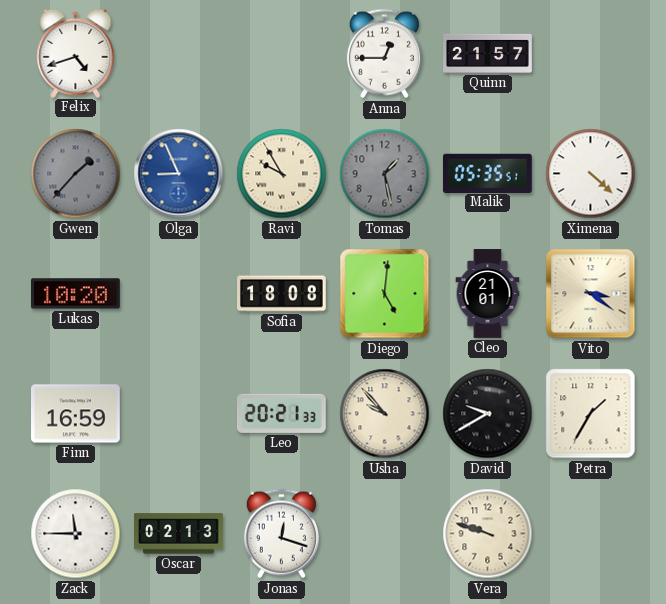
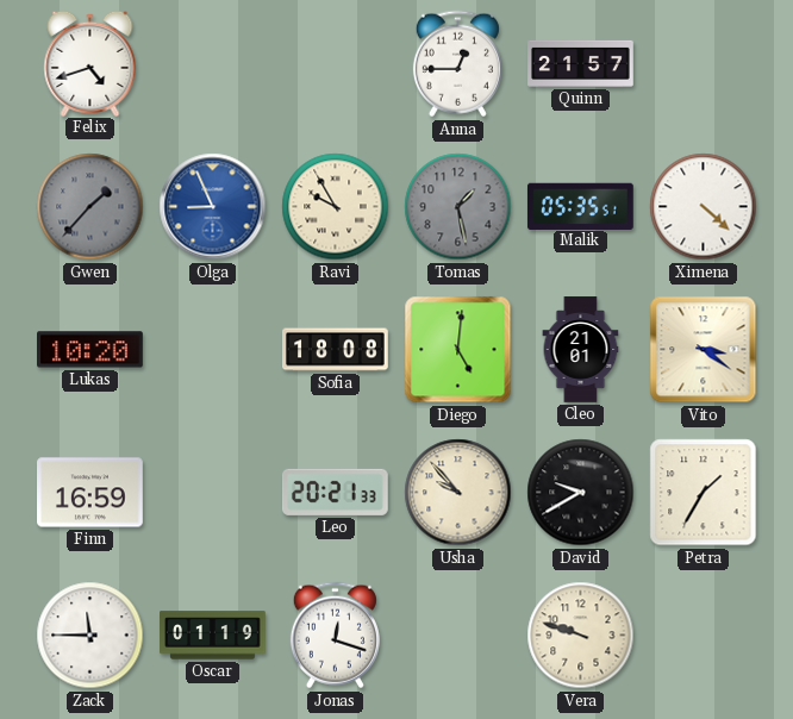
Oscar: 02:13 -> 01:19
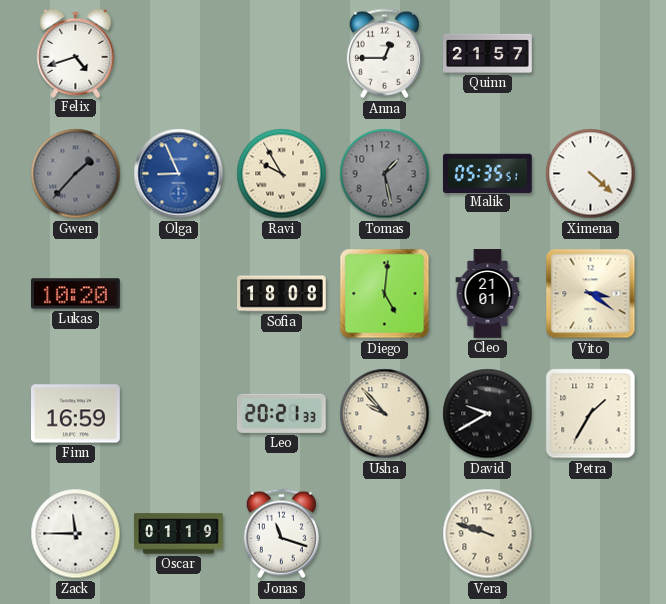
Jonas: 12:18 -> 11:18
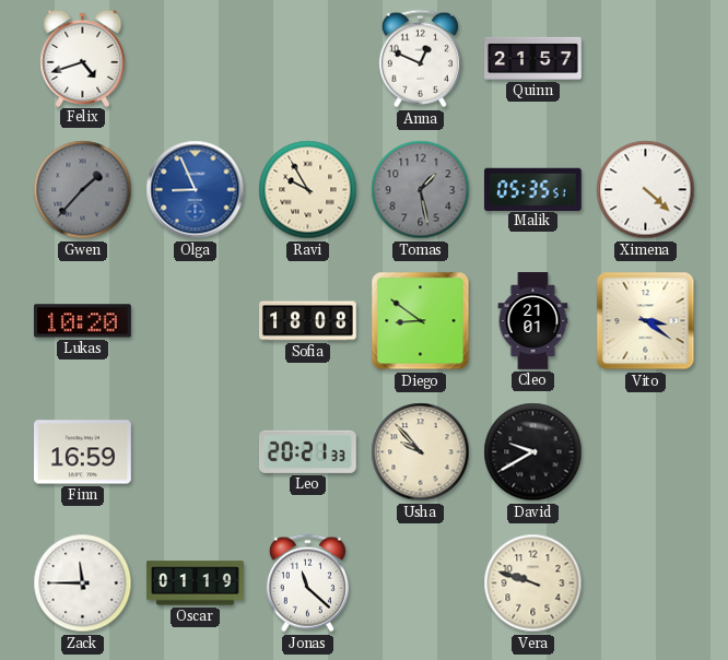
Anna: 12:45 -> 12:49
Diego: 5:01 -> 8:51
Petra: 1:35 -> none
Jonas: 11:18 -> 11:22
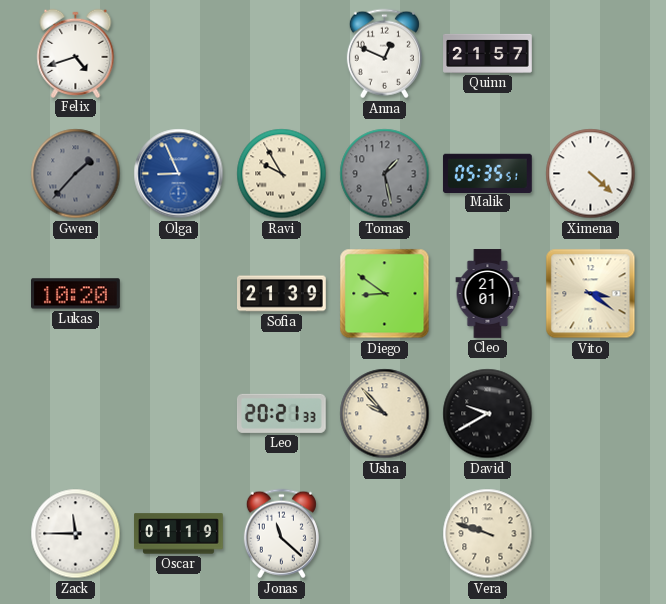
Sofia: 18:08 -> 21:39
Finn: 16:59 -> none
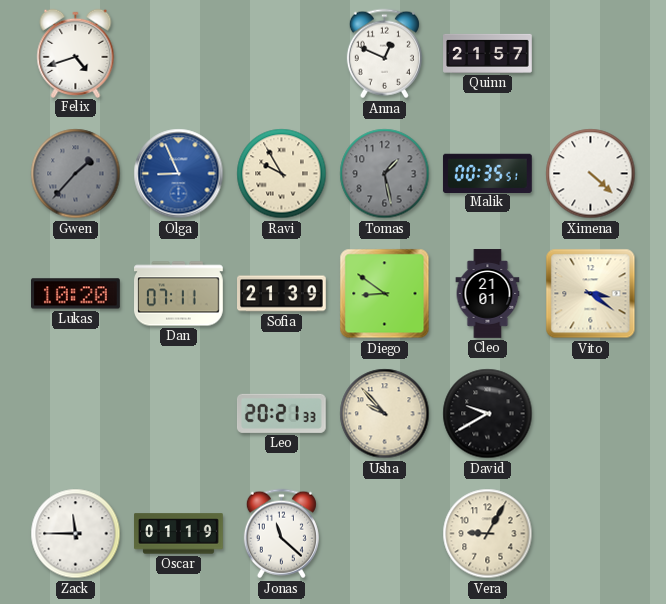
Malik: 05:35 -> 00:35
Dan: none -> 07:11
Vera: 9:48 -> 9:05
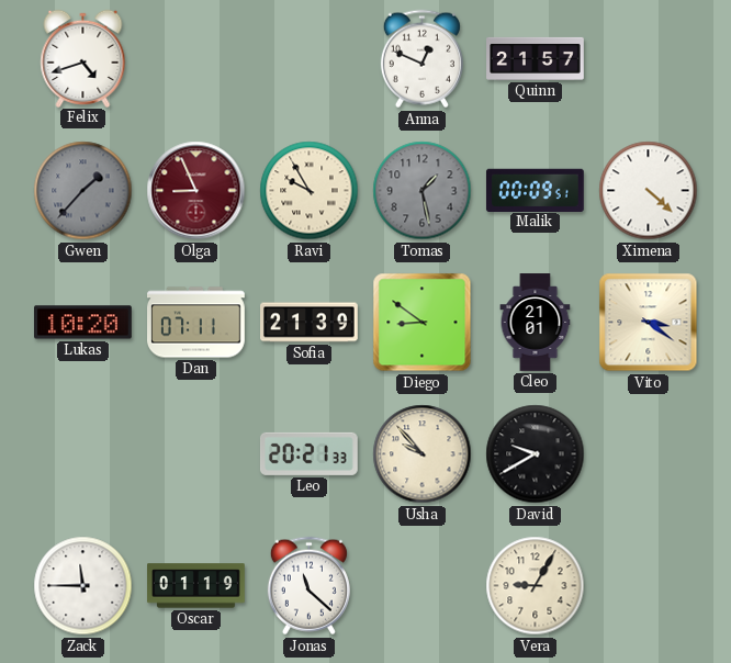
Olga dial: blue -> burgundy
Malik: 00:35 -> 00:09
